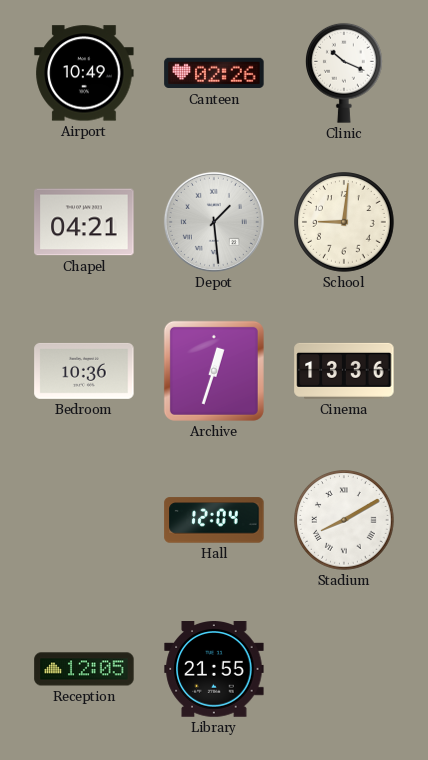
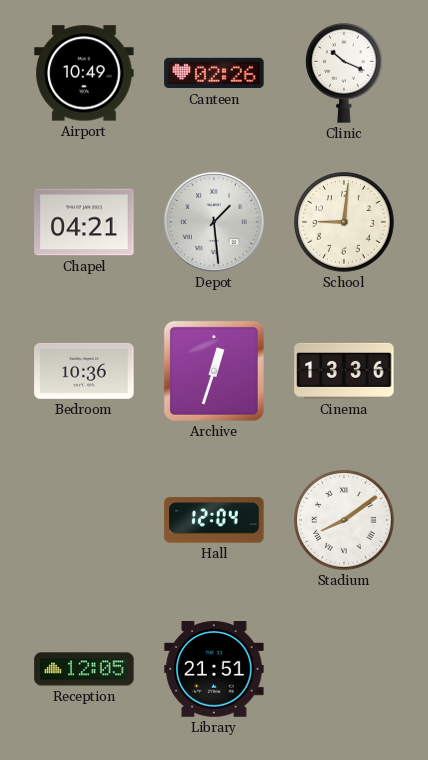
Stadium: 8:10 -> 8:09
Library: 21:55 -> 21:51
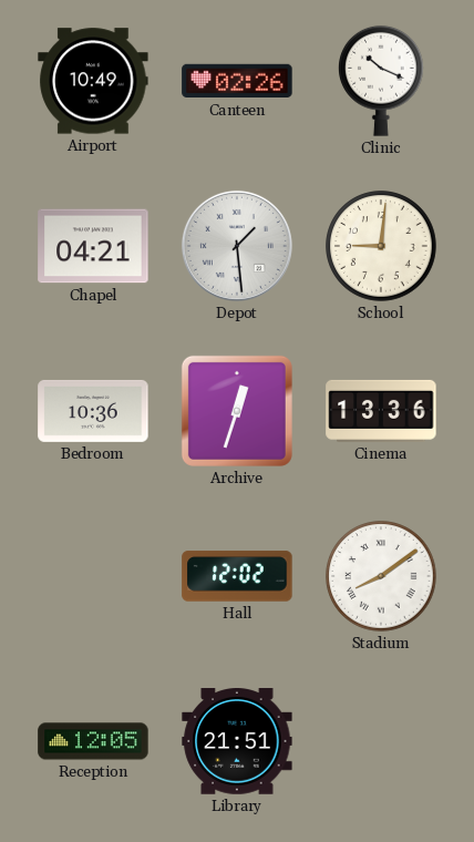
Hall: 12:04 -> 12:02
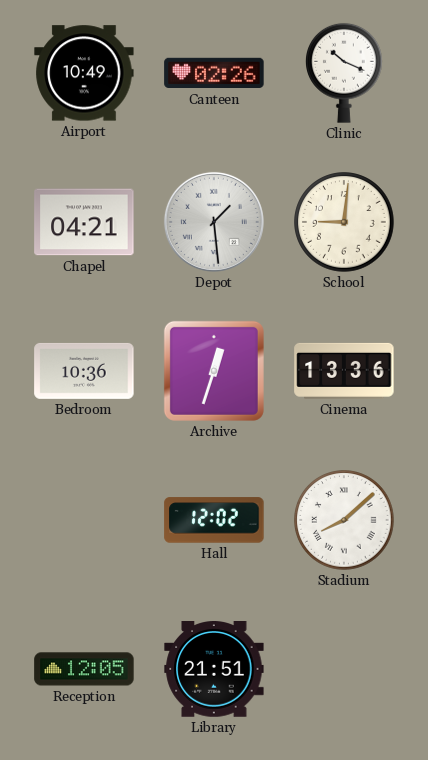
Stadium: 8:09 -> 8:08
